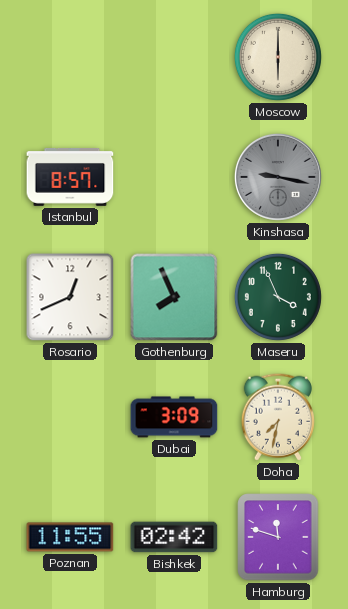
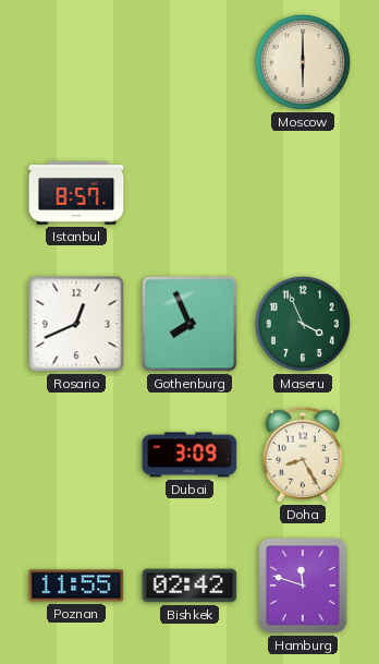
Kinshasa: 9:17 -> none
Doha: 7:32 -> 8:25
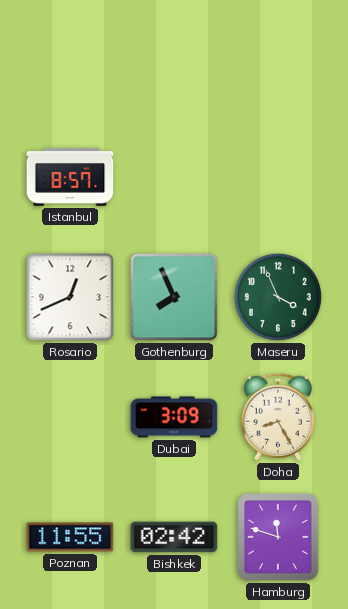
Moscow: 6:00 -> none
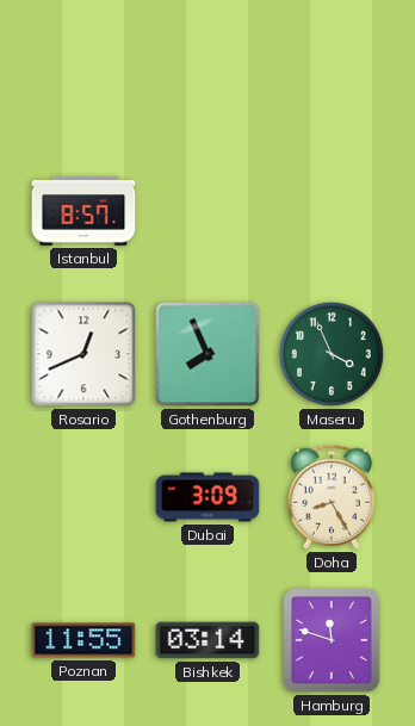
Bishkek: 02:42 -> 03:14
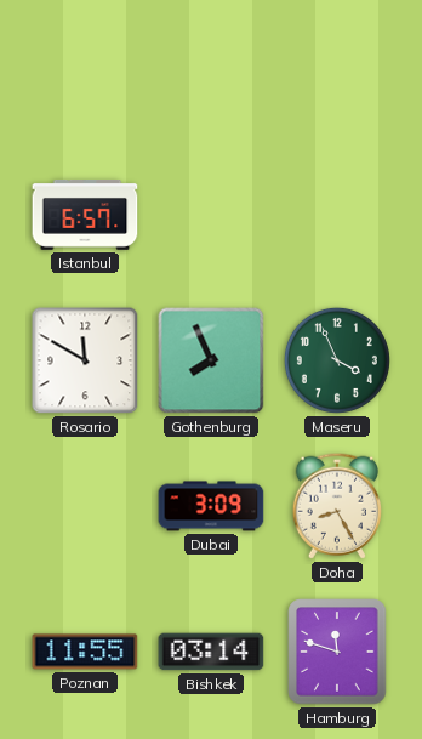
Istanbul: 8:57 -> 6:57
Rosario: 12:41 -> 11:50
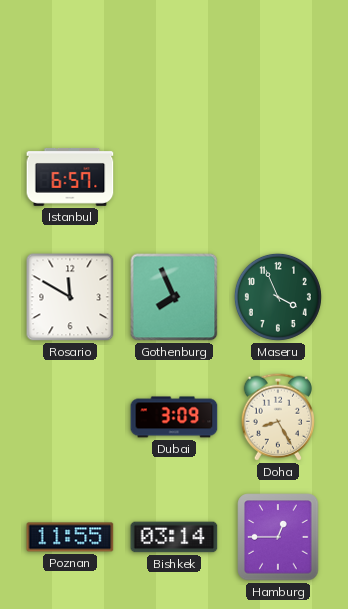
Hamburg: 11:48 -> 12:45
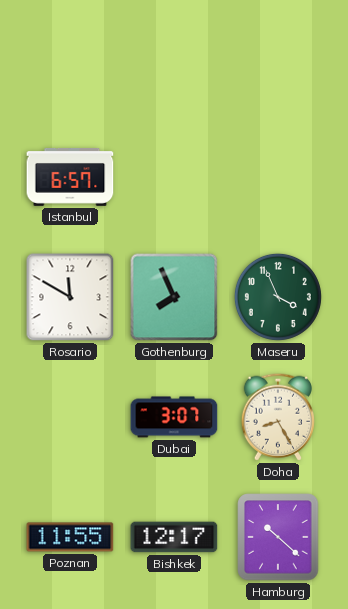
Dubai: 3:09 -> 3:07
Bishkek: 03:14 -> 12:17
Hamburg: 12:45 -> 10:22
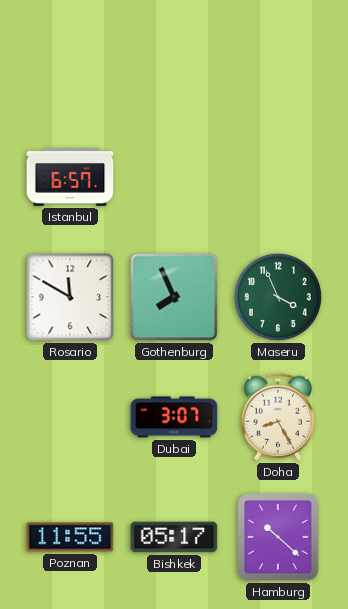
Bishkek: 12:17 -> 05:17
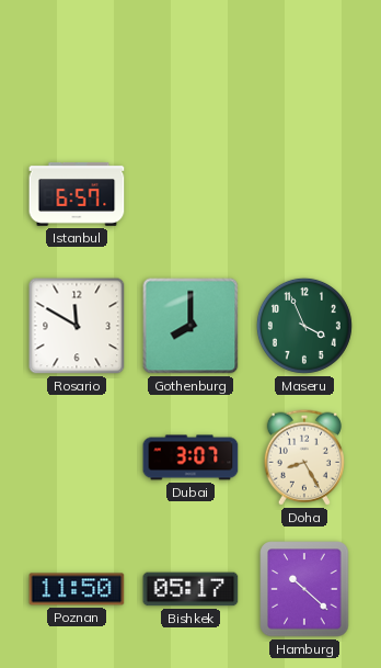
Gothenburg: 7:56 -> 8:00
Poznan: 11:55 -> 11:50
